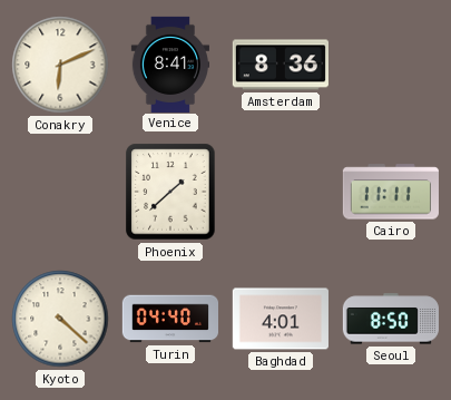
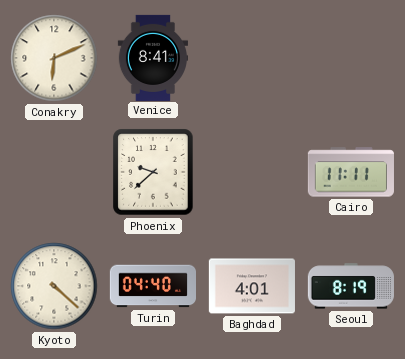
Amsterdam: 8:36 -> none
Phoenix: 1:38 -> 9:38
Seoul: 8:50 -> 8:19
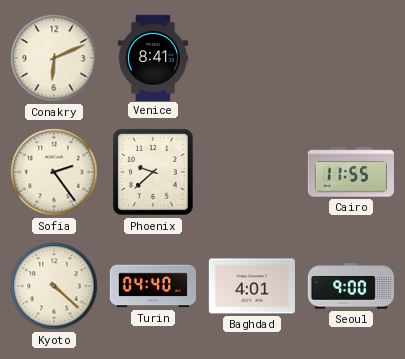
Sofia: none -> 2:24
Cairo: 11:11 -> 11:55
Seoul: 8:19 -> 9:00
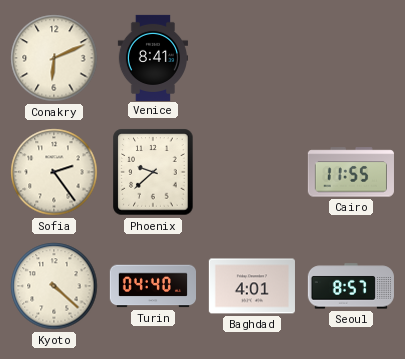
Seoul: 9:00 -> 8:57
